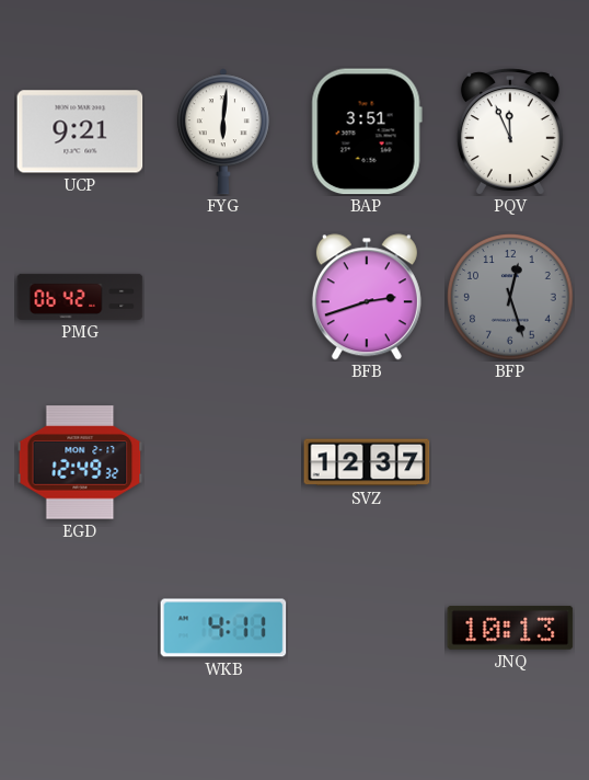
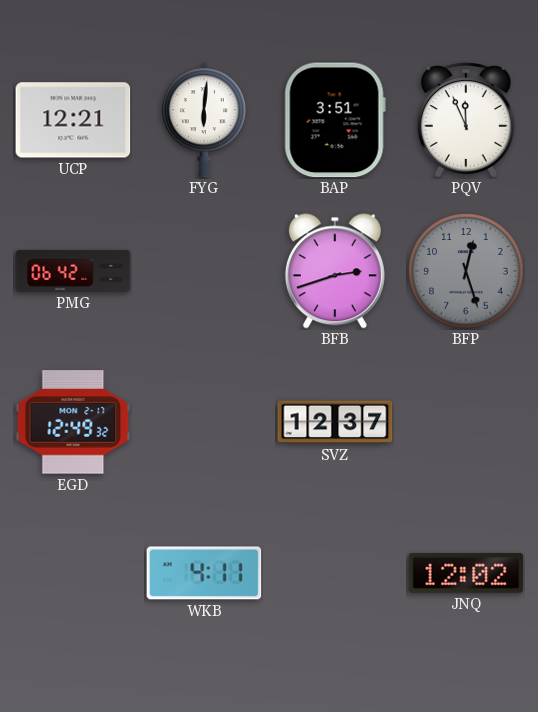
UCP: 9:21 -> 12:21
JNQ: 10:13 -> 12:02
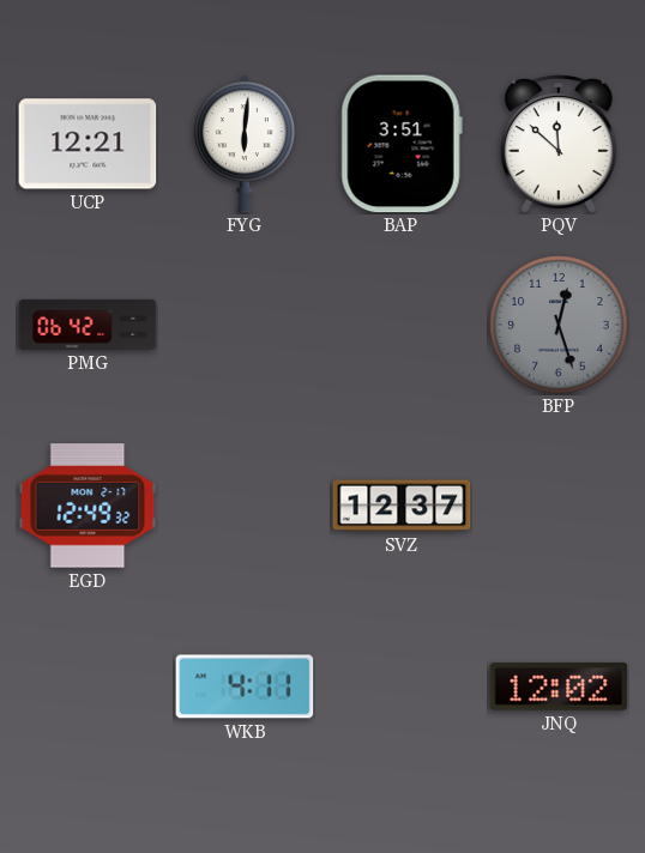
PQV: 11:56 -> 11:52
BFB: 2:42 -> none
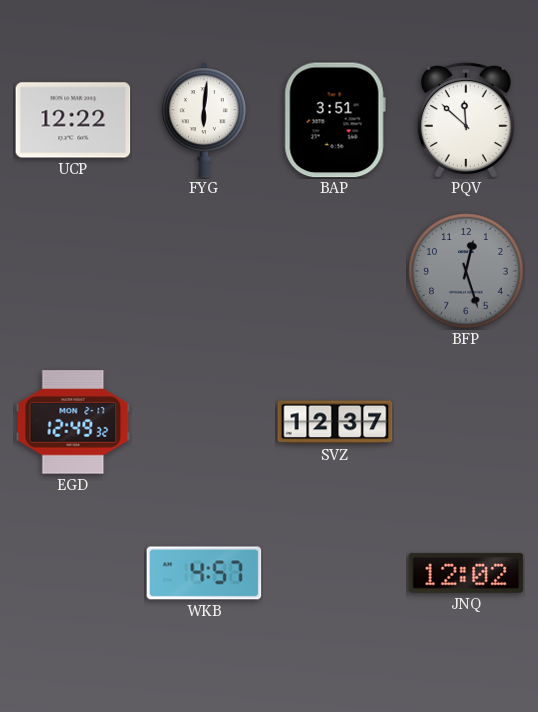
UCP: 12:21 -> 12:22
PMG: 06:42 -> none
WKB: 4:11 -> 4:57
